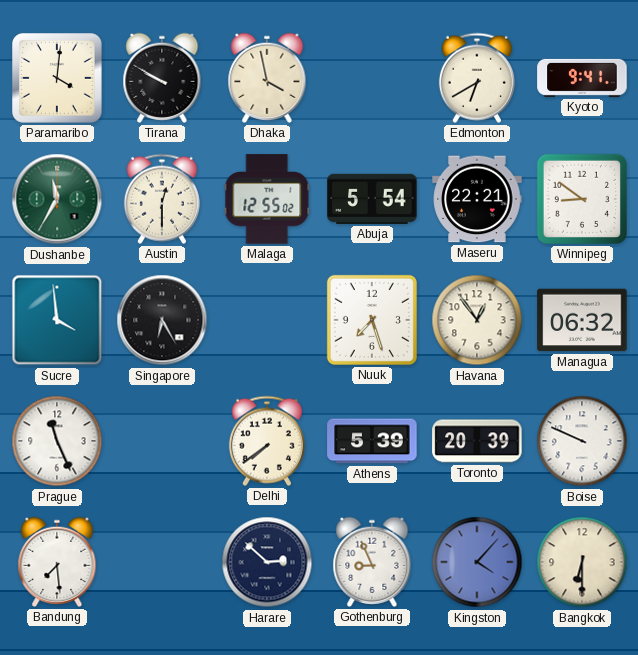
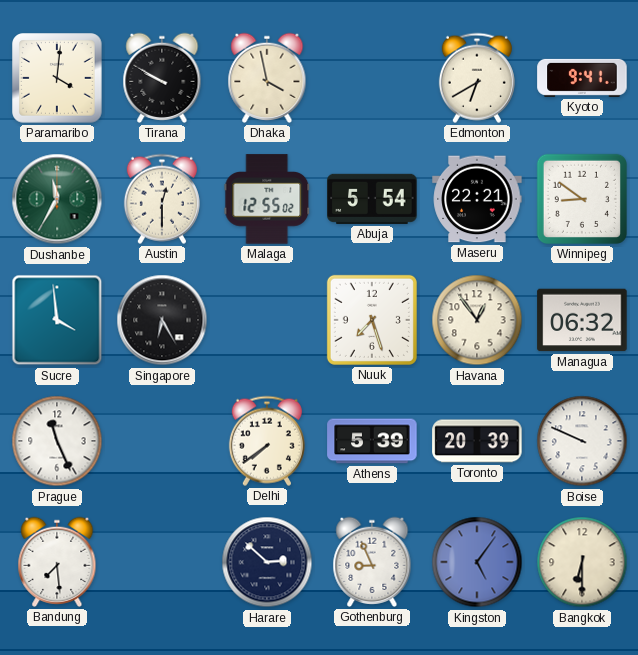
Kingston: 4:07 -> 5:06
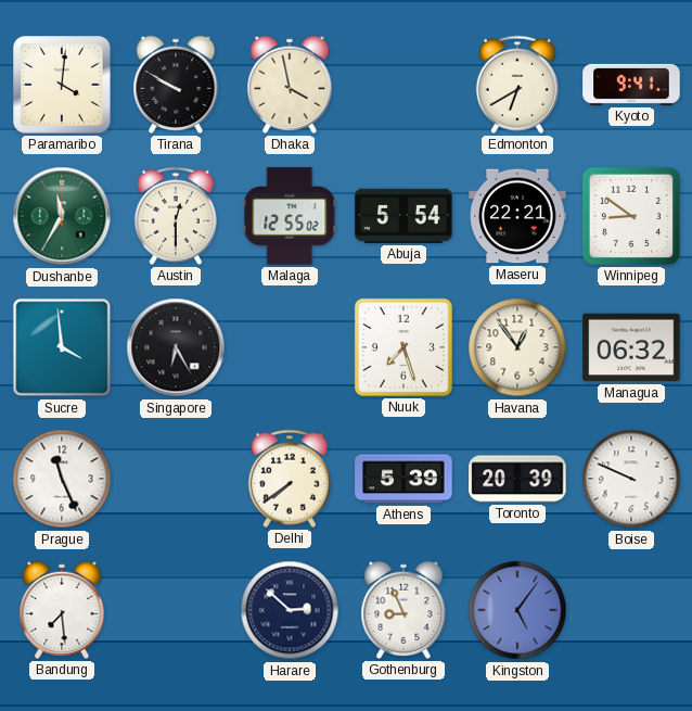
Bangkok: 6:30 -> none
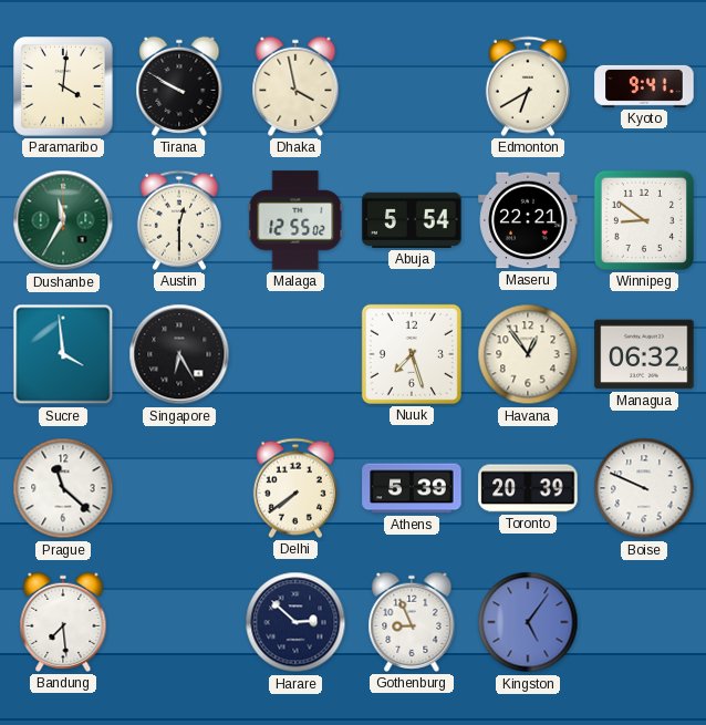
Prague: 11:26 -> 11:22
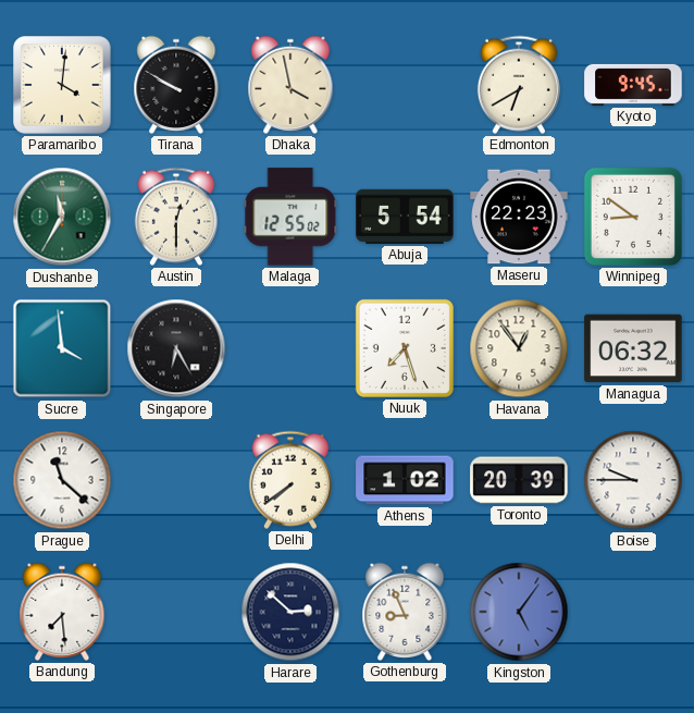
Kyoto: 9:41 -> 9:45
Maseru: 22:21 -> 22:23
Athens: 5:39 -> 1:02
Boise: 9:49 -> 9:45
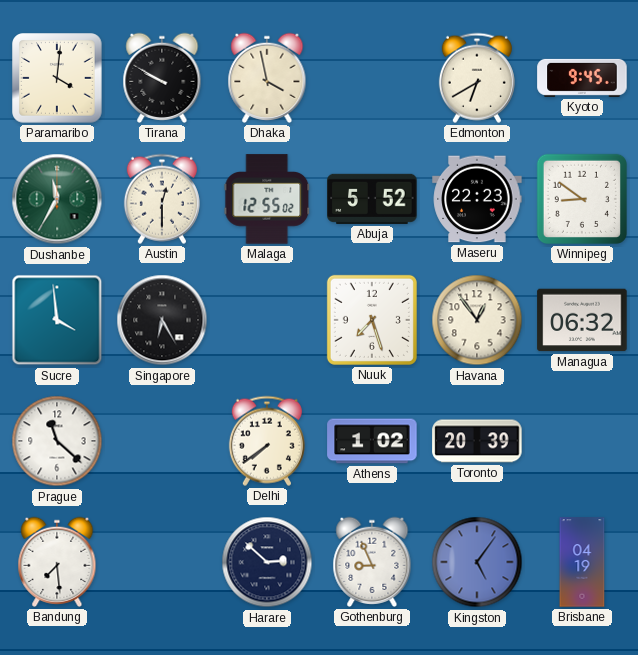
Abuja: 5:54 -> 5:52
Boise: 9:45 -> none
Brisbane: none -> 04:19
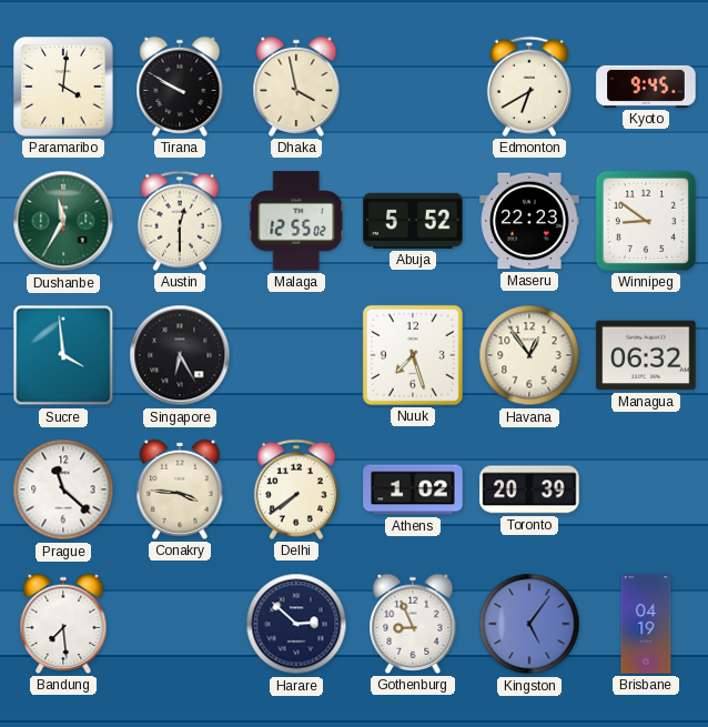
Conakry: none -> 3:46
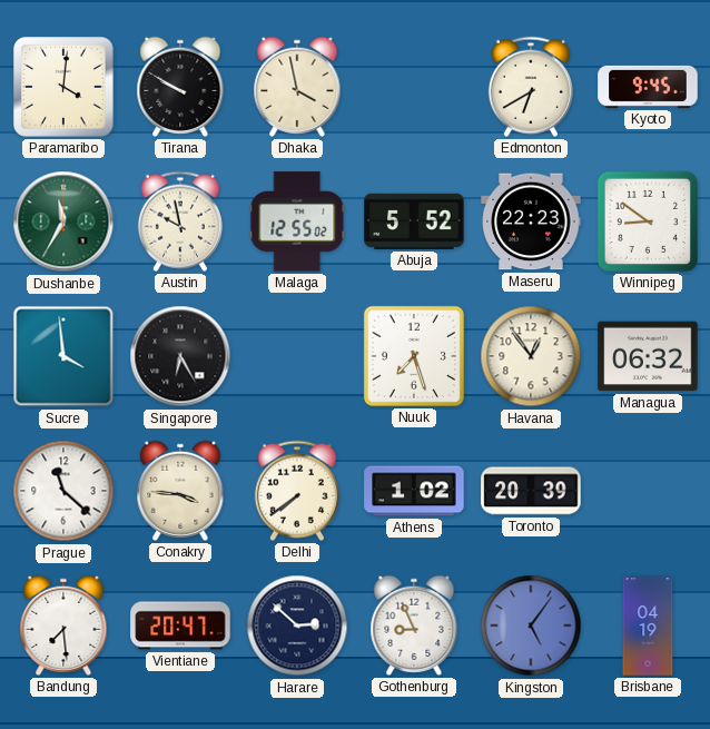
Austin: 12:30 -> 9:58
Vientiane: none -> 20:47
